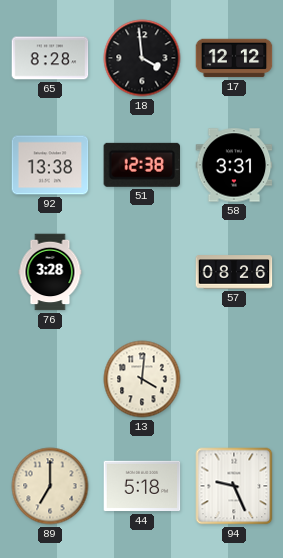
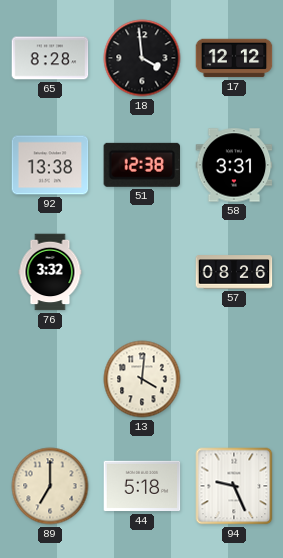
76: 3:28 -> 3:32
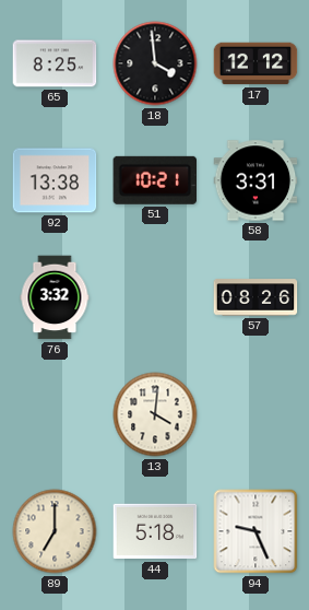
65: 8:28 -> 8:25
51: 12:38 -> 10:21
